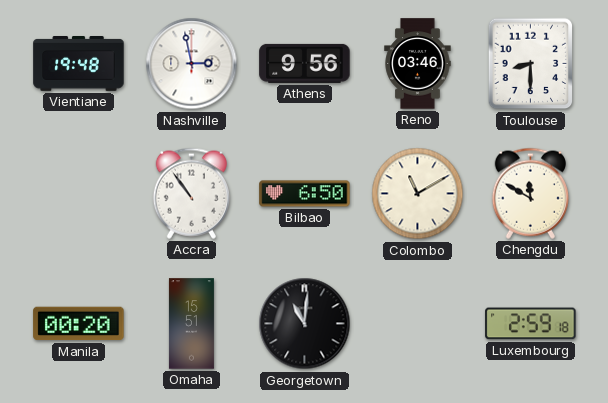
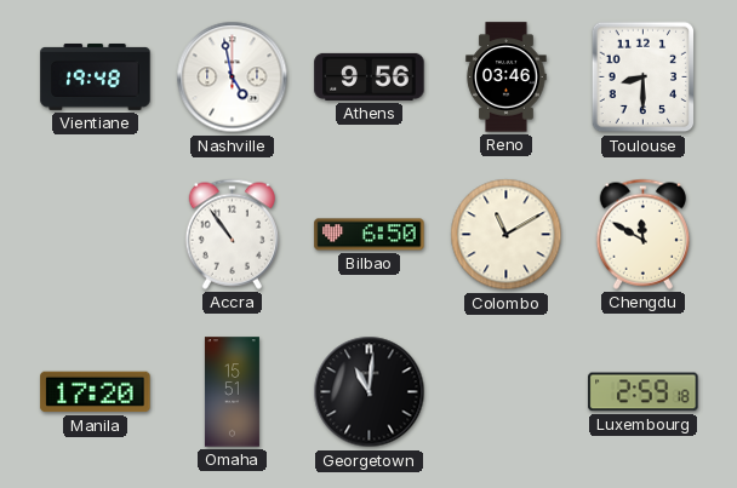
Nashville: 2:58 -> 4:58
Manila: 00:20 -> 17:20
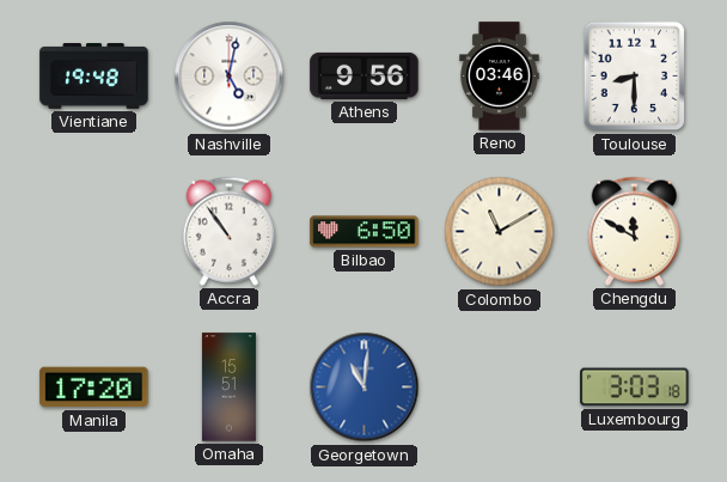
Nashville: 4:58 -> 5:02
Georgetown dial: black -> blue
Luxembourg: 2:59 -> 3:03
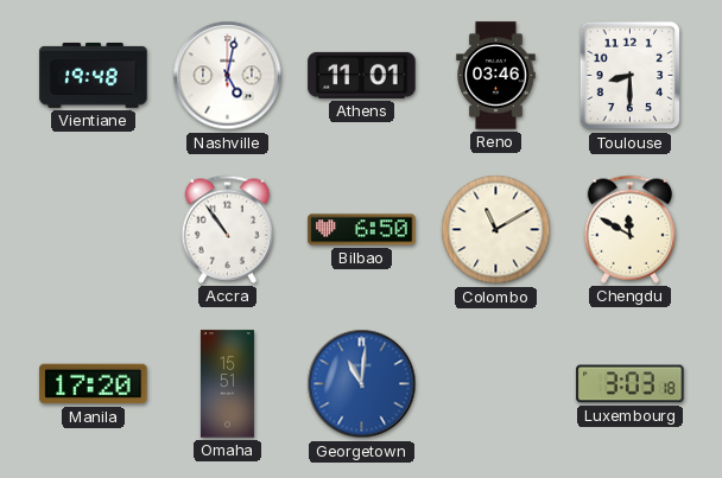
Athens: 9:56 -> 11:01
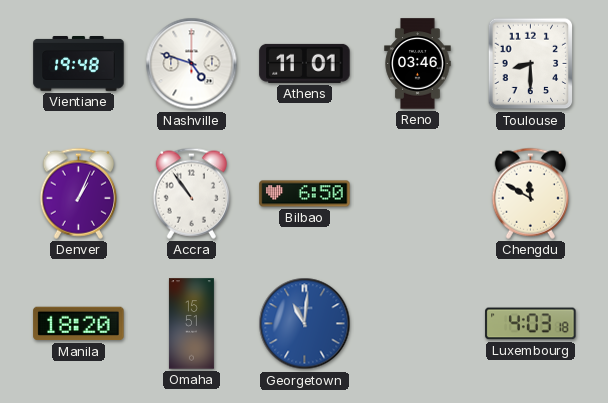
Nashville: 5:02 -> 4:48
Denver: none -> 1:04
Colombo: 11:10 -> none
Manila: 17:20 -> 18:20
Luxembourg: 3:03 -> 4:03
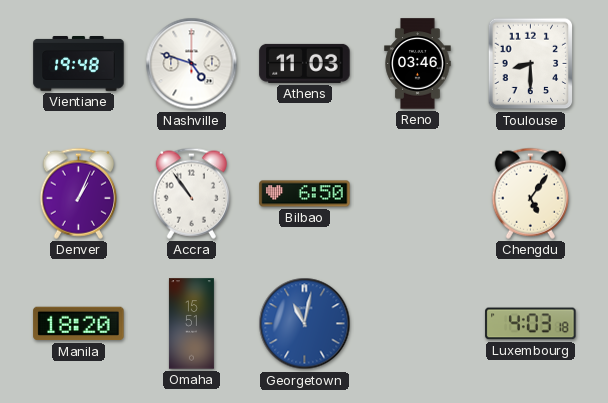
Athens: 11:01 -> 11:03
Chengdu: 11:50 -> 5:06
Georgetown: 11:01 -> 11:02
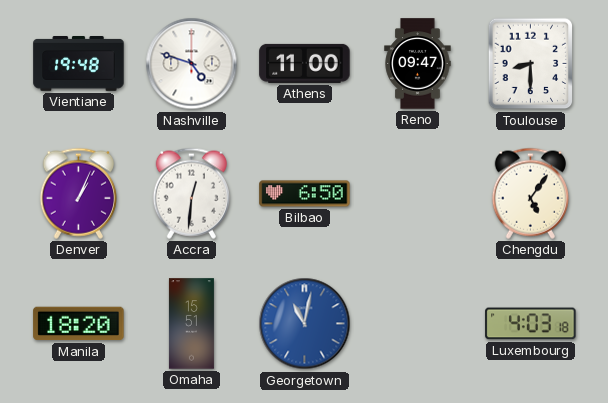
Athens: 11:03 -> 11:00
Reno: 03:46 -> 09:47
Accra: 10:54 -> 12:31
